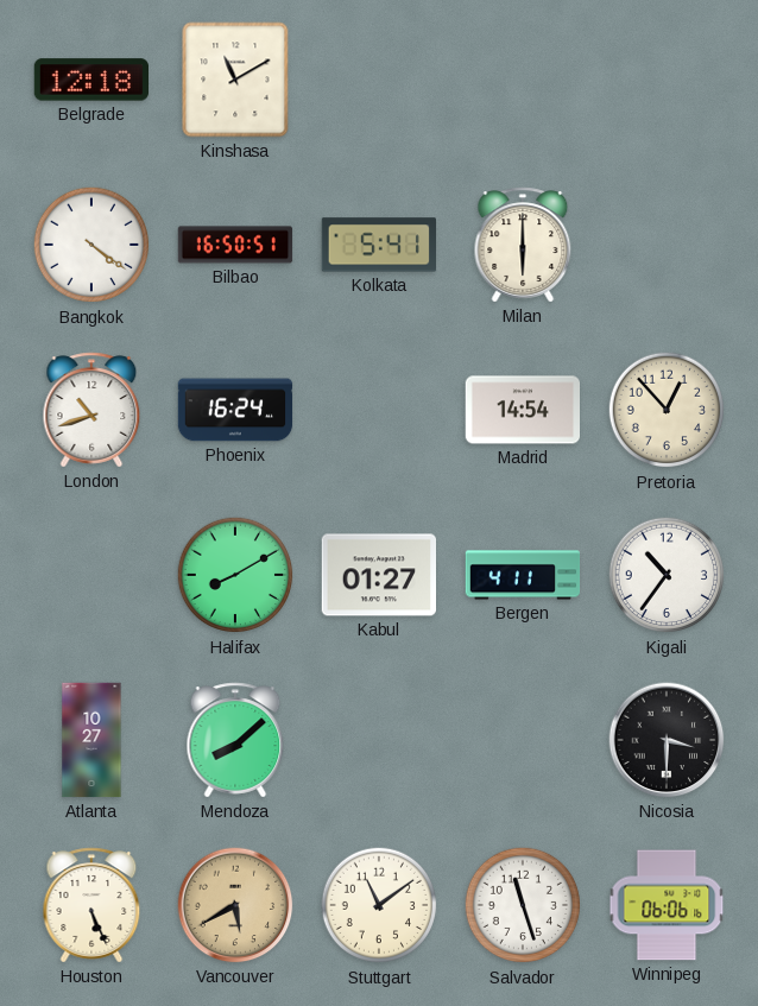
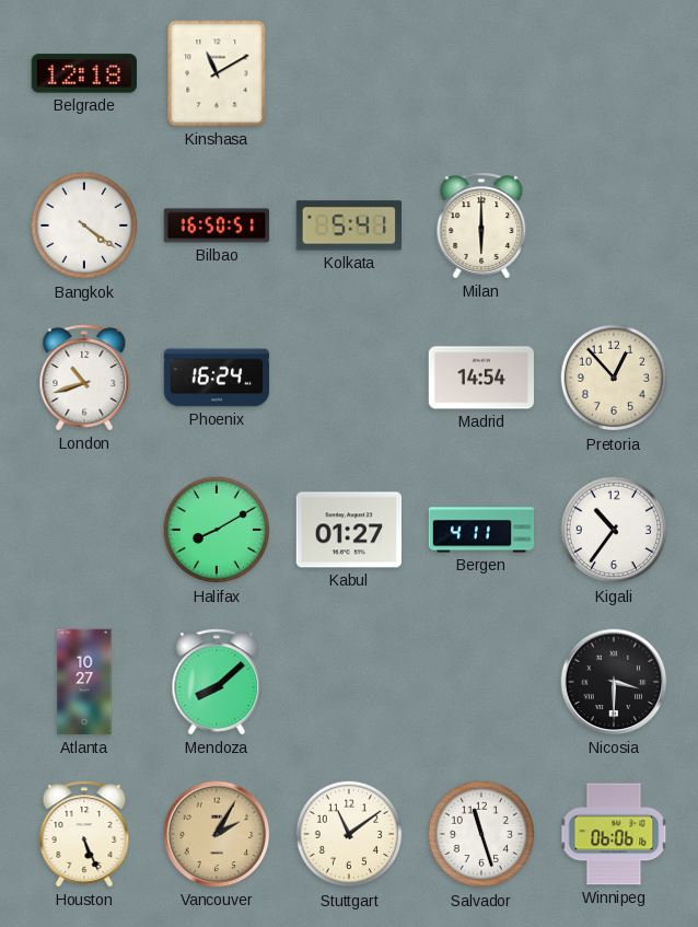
Vancouver: 5:40 -> 2:05
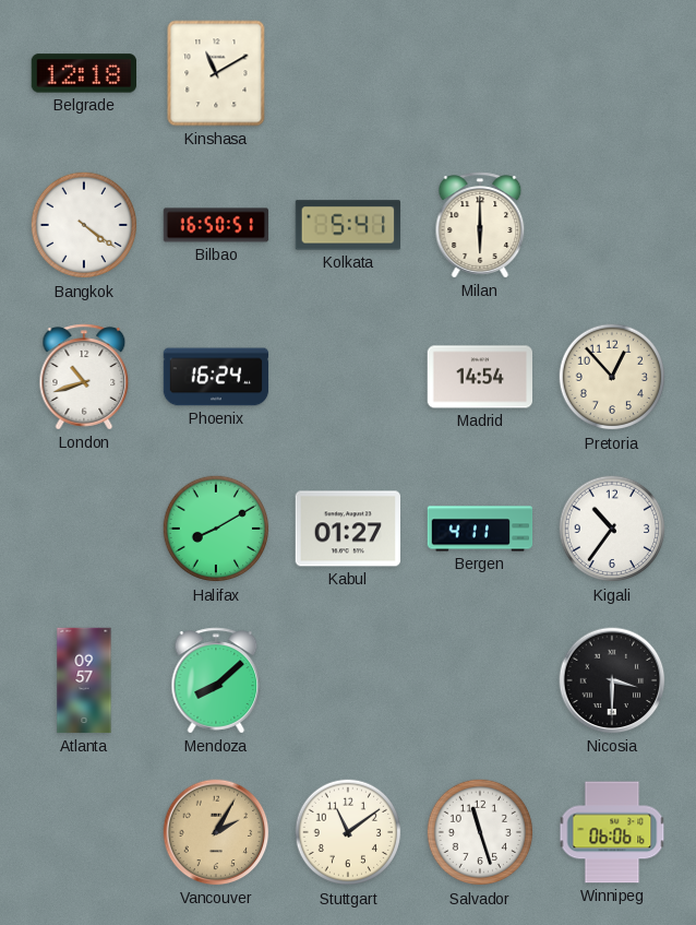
Atlanta: 10:27 -> 09:57
Houston: 5:26 -> none
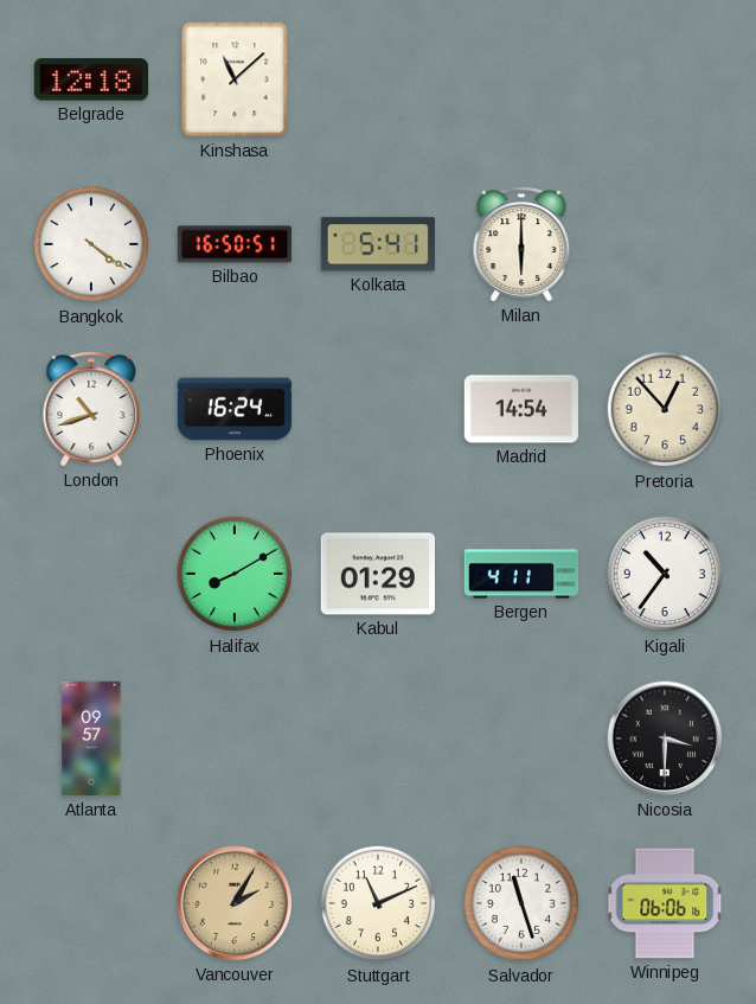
Kinshasa: 11:10 -> 11:08
Kabul: 01:27 -> 01:29
Mendoza: 8:08 -> none
Stuttgart: 11:09 -> 11:11
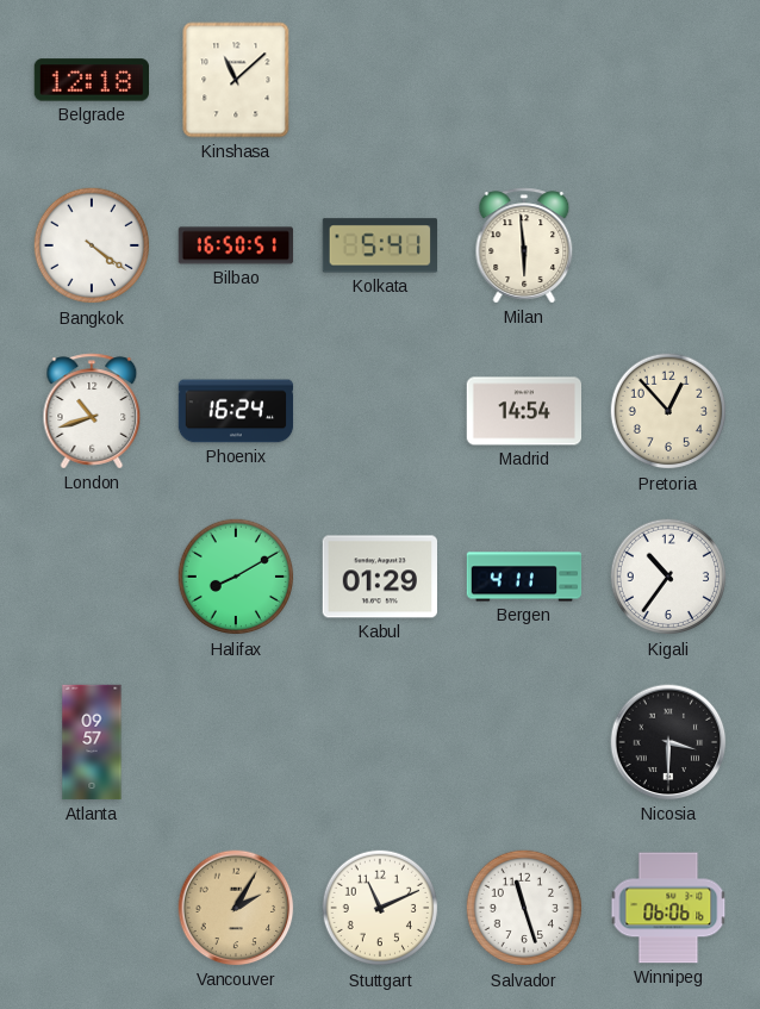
Milan: 6:00 -> 5:59
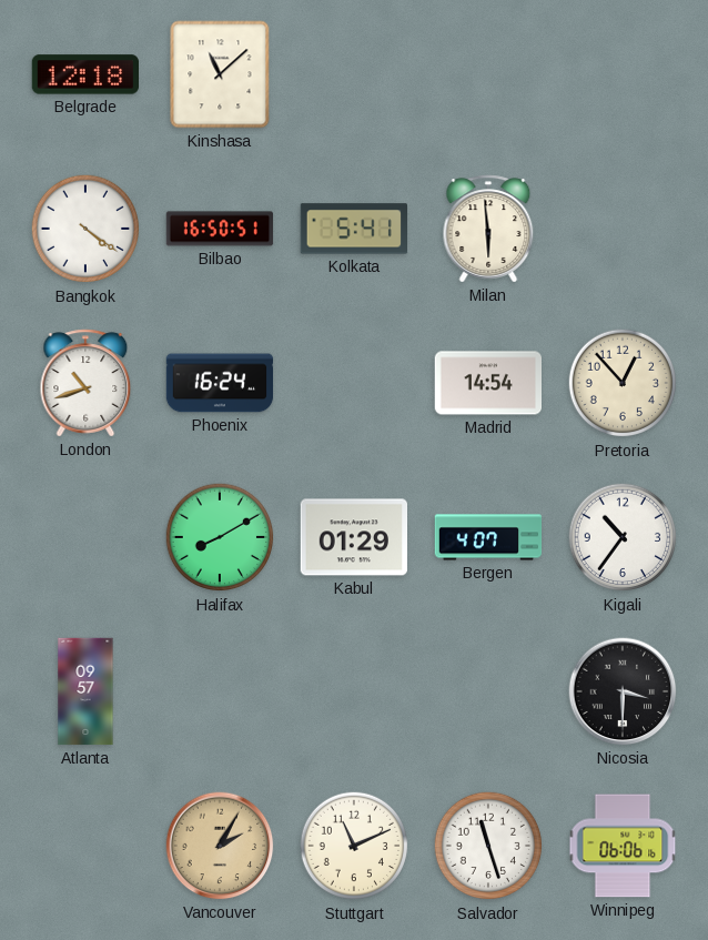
Bergen: 4:11 -> 4:07
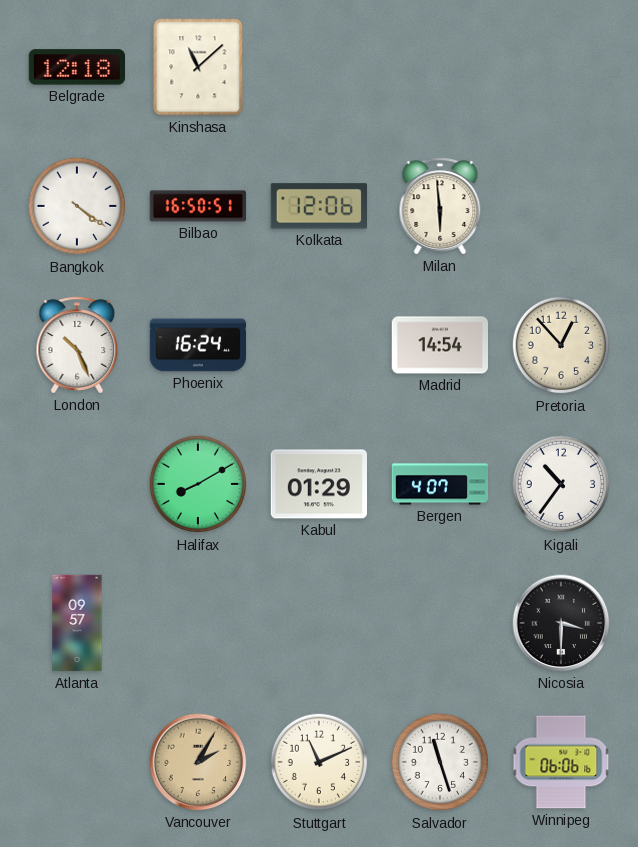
Kolkata: 5:41 -> 12:06
London: 10:42 -> 10:26
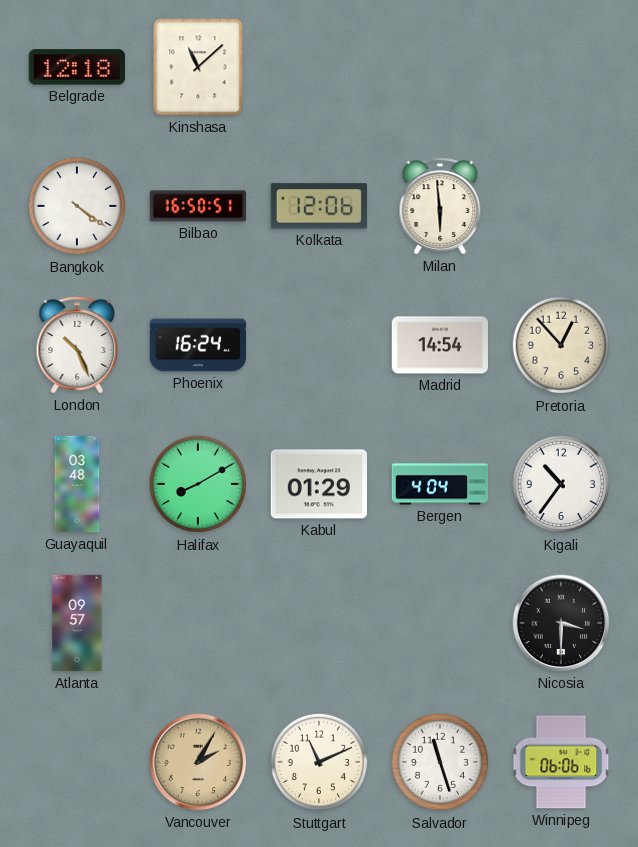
Guayaquil: none -> 03:48
Bergen: 4:07 -> 4:04
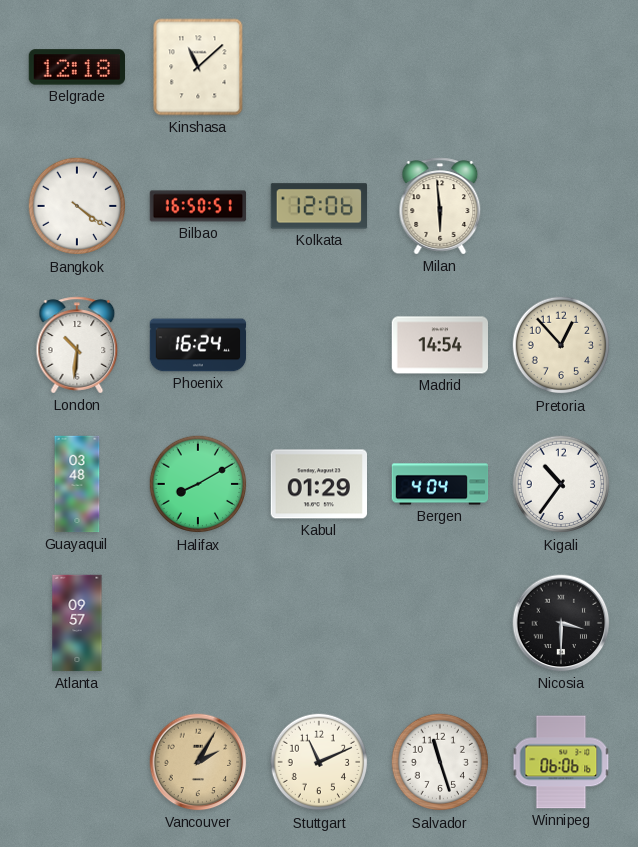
London: 10:26 -> 10:31
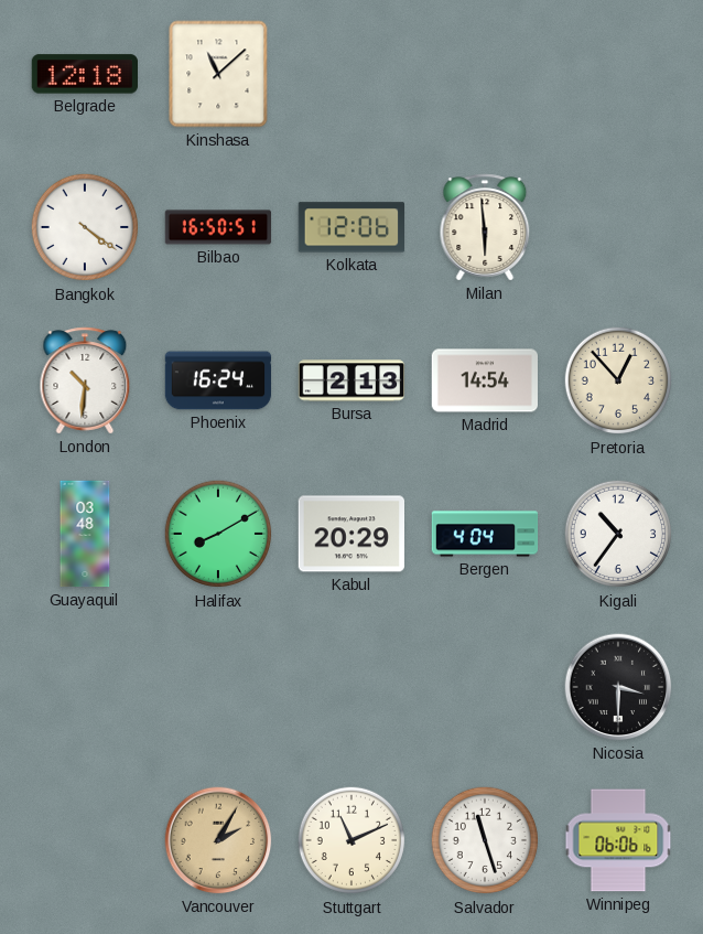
Bursa: none -> 2:13
Kabul: 01:29 -> 20:29
Atlanta: 09:57 -> none
